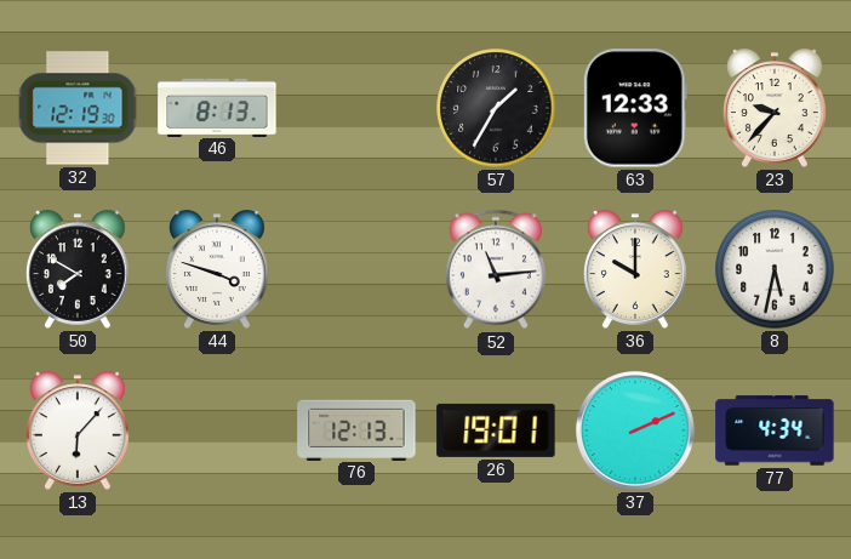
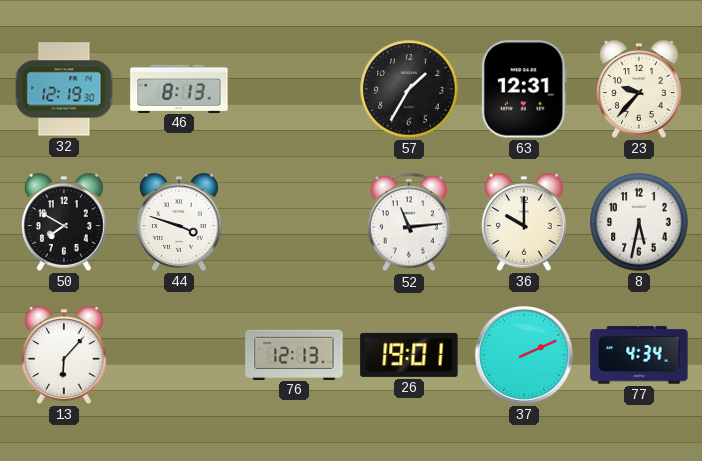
63: 12:33 -> 12:31
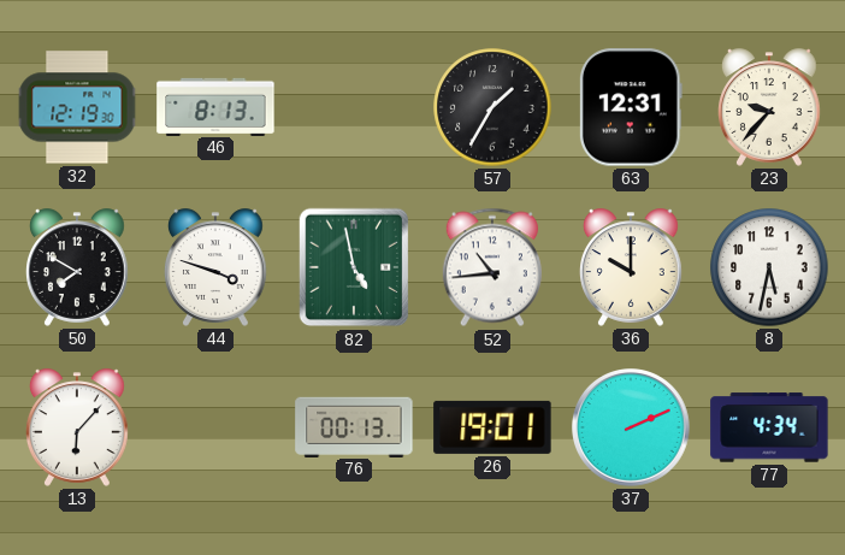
82: none -> 4:58
52: 11:14 -> 10:44
76: 12:13 -> 00:13
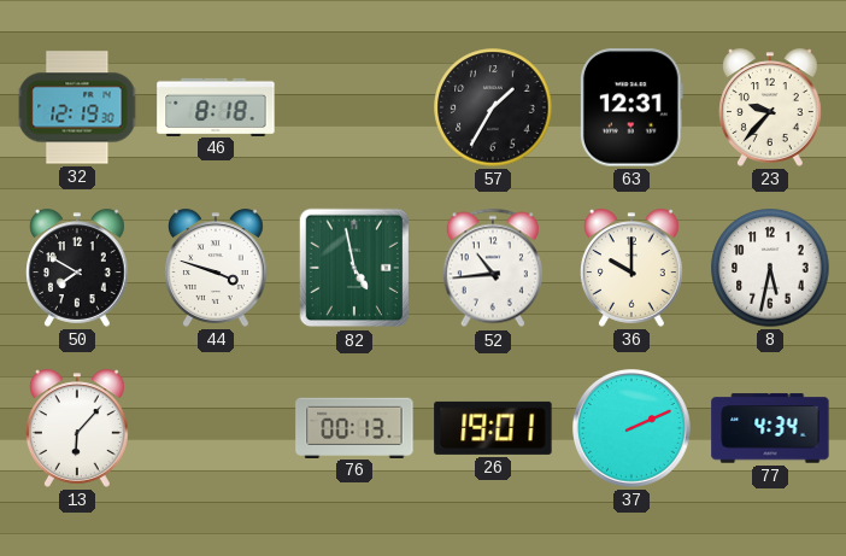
46: 8:13 -> 8:18
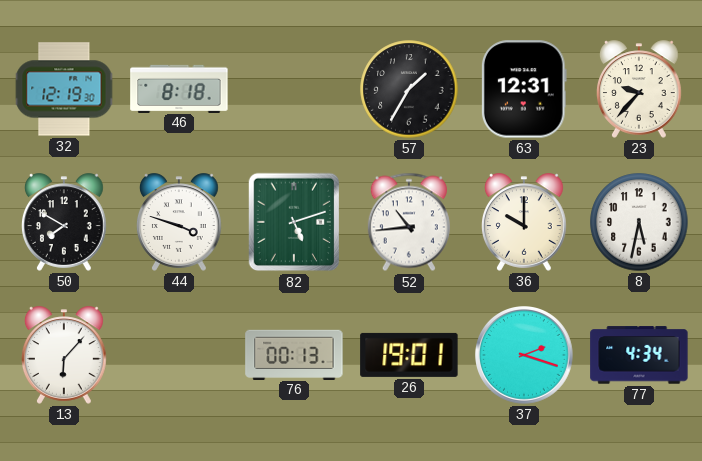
82: 4:58 -> 5:12
37: 2:11 -> 2:18
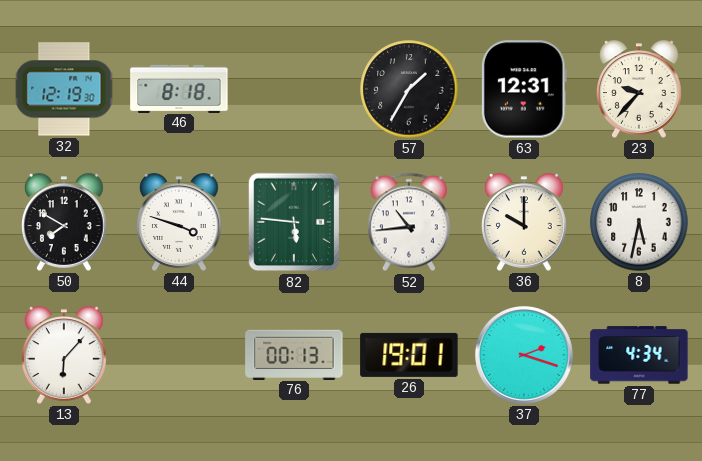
82: 5:12 -> 5:46
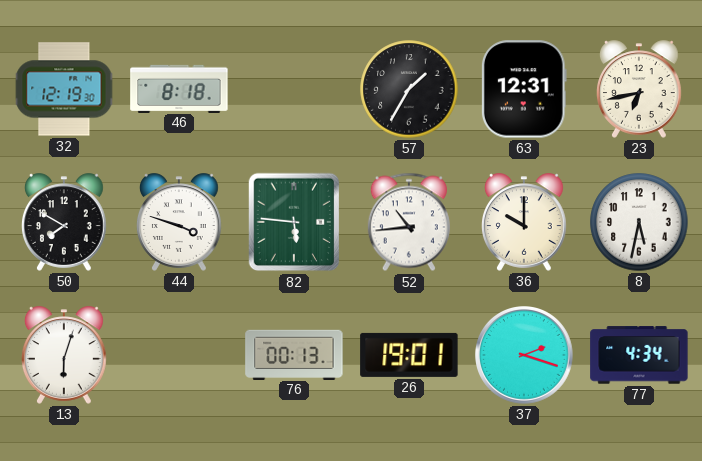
23: 9:37 -> 6:43
13: 6:07 -> 6:03
